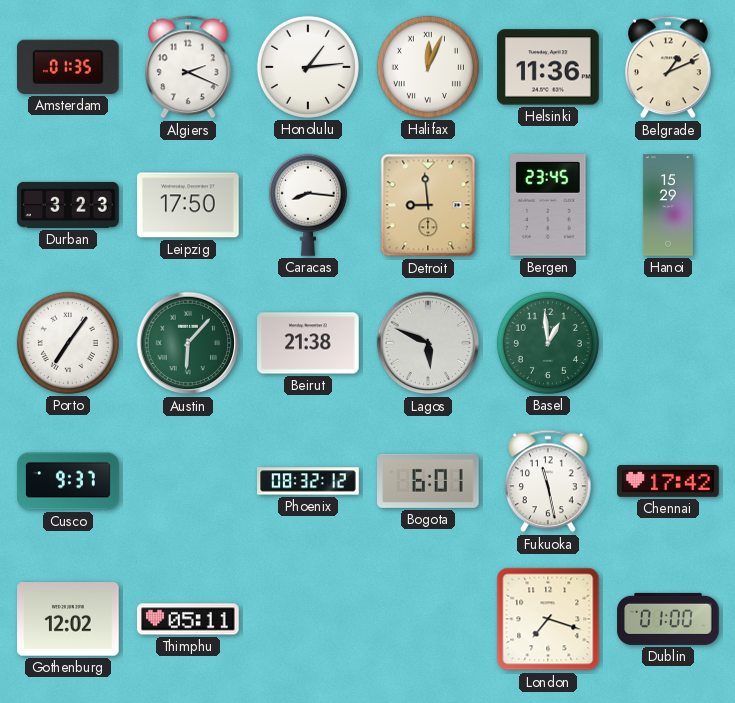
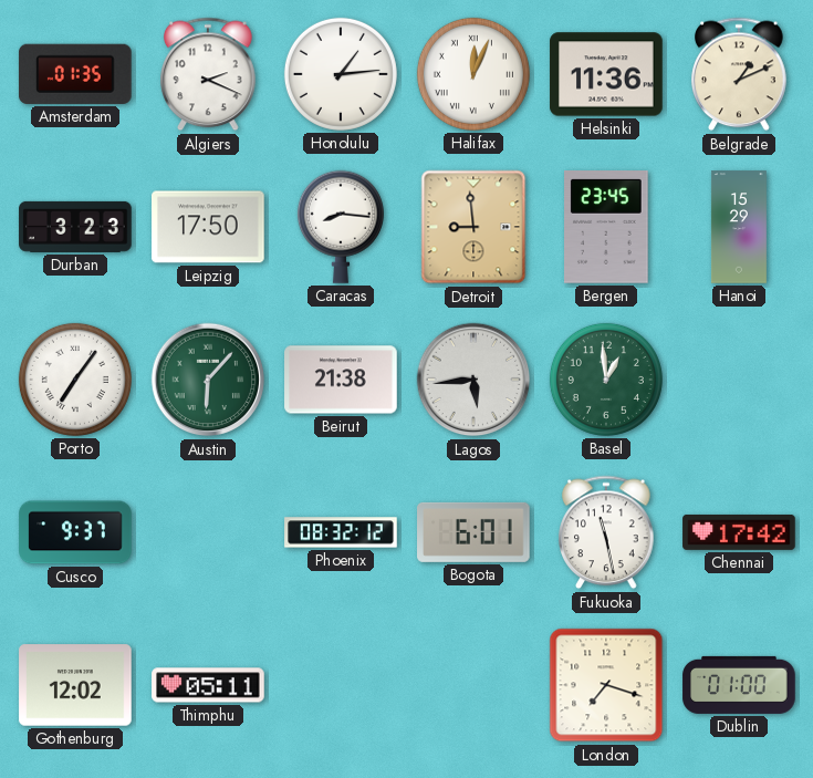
Lagos: 5:49 -> 5:44
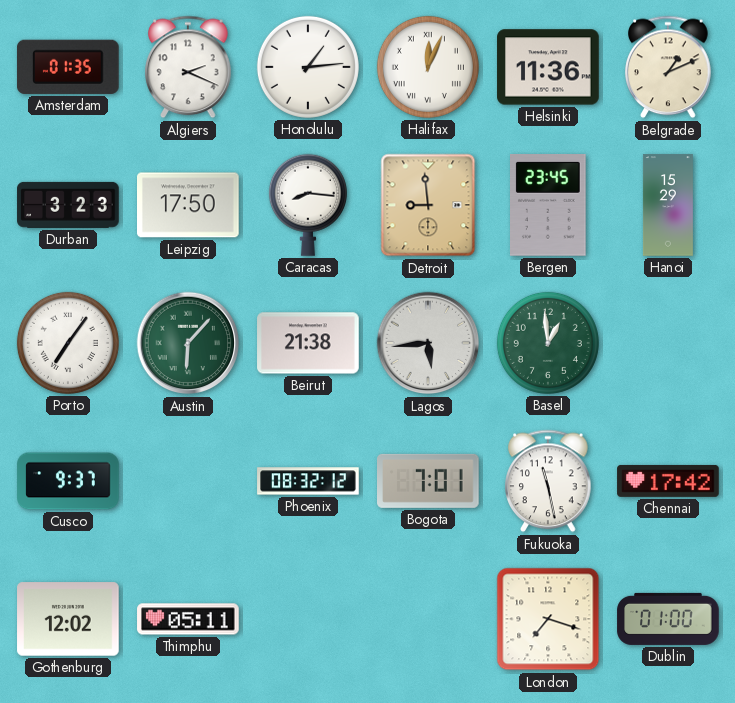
Bogota: 6:01 -> 7:01
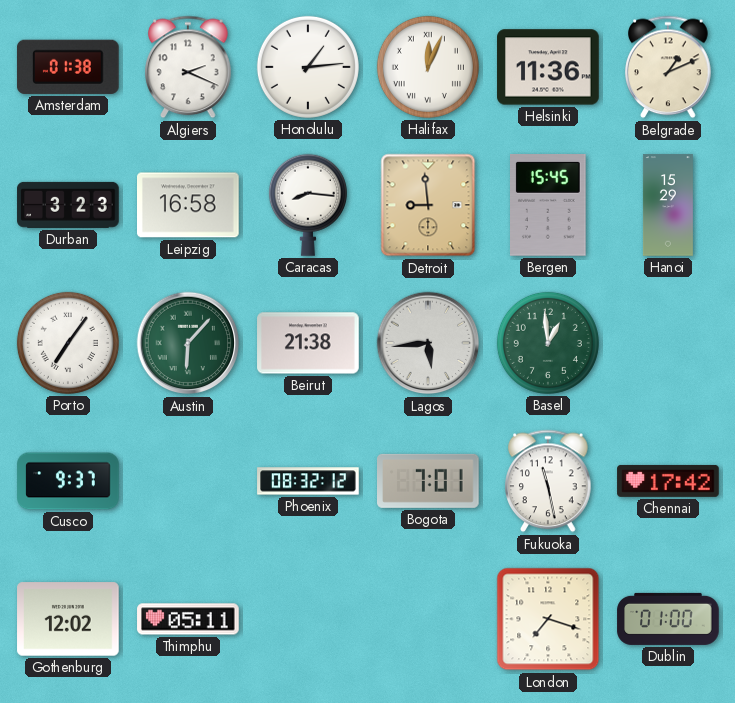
Amsterdam: 01:35 -> 01:38
Leipzig: 17:50 -> 16:58
Bergen: 23:45 -> 15:45
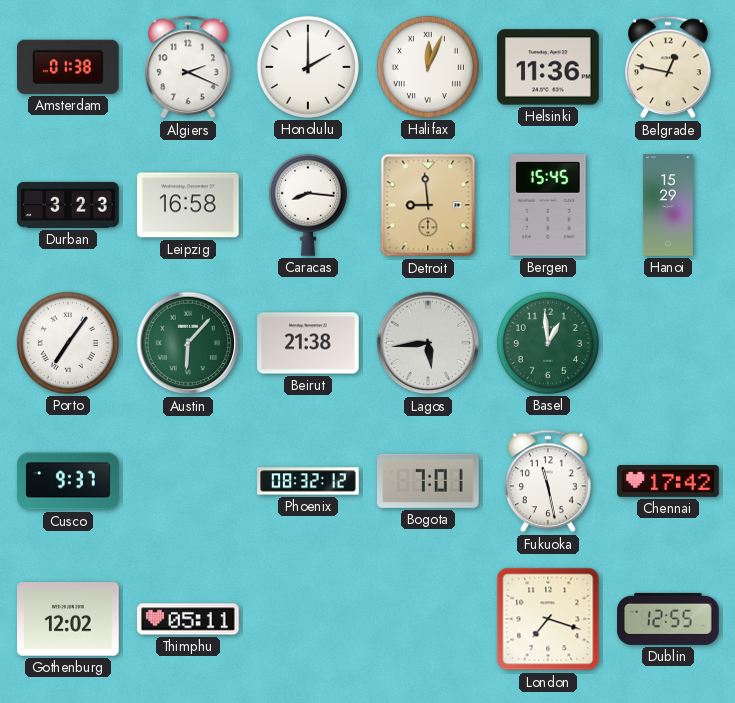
Honolulu: 1:14 -> 2:00
Belgrade: 1:11 -> 12:47
Dublin: 01:00 -> 12:55
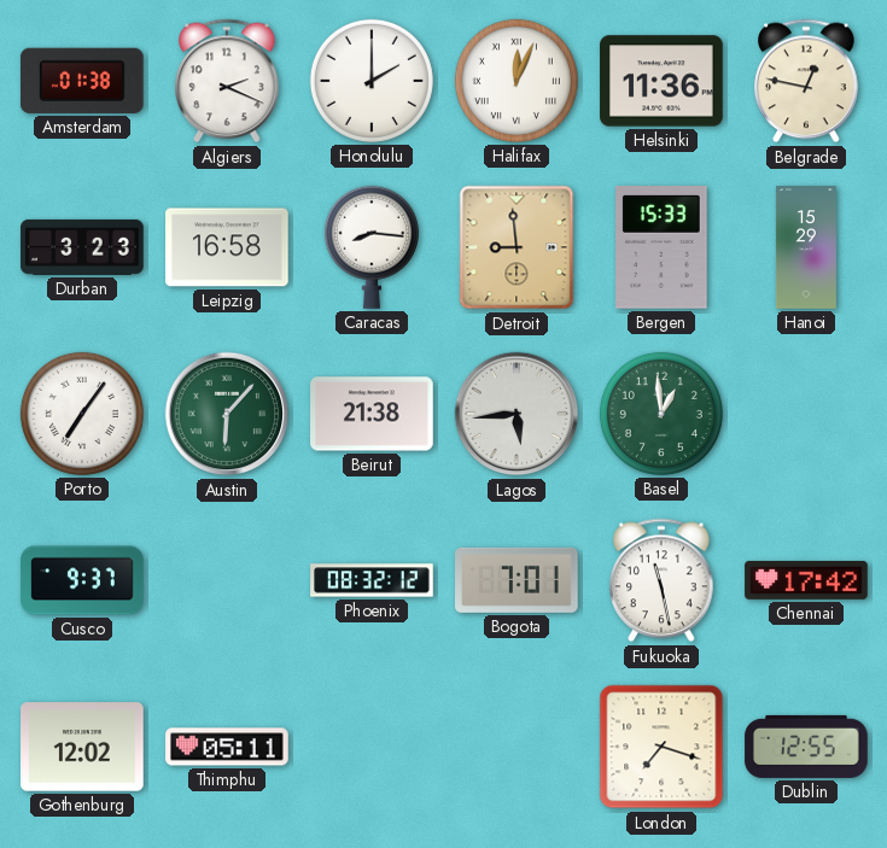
Bergen: 15:45 -> 15:33
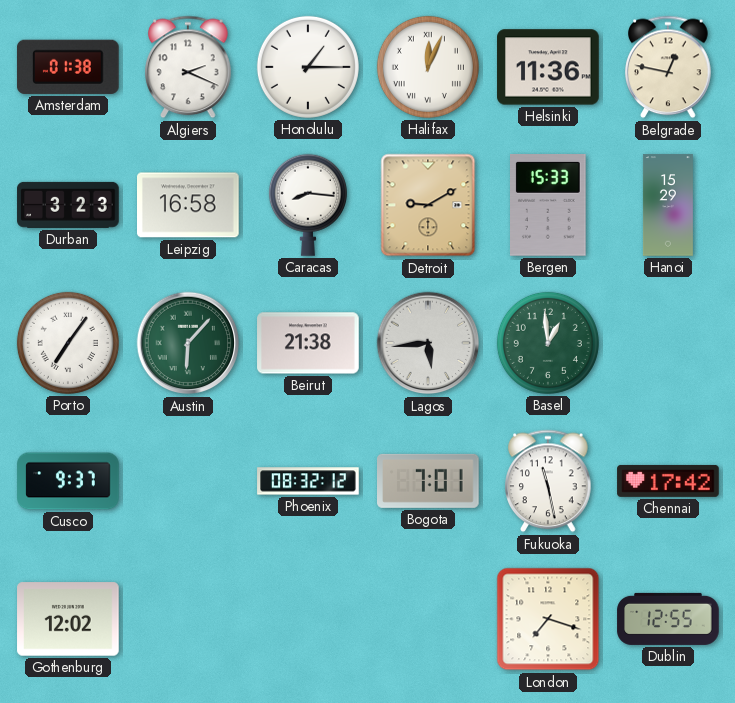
Honolulu: 2:00 -> 1:15
Detroit: 8:59 -> 9:10
Thimphu: 05:11 -> none
